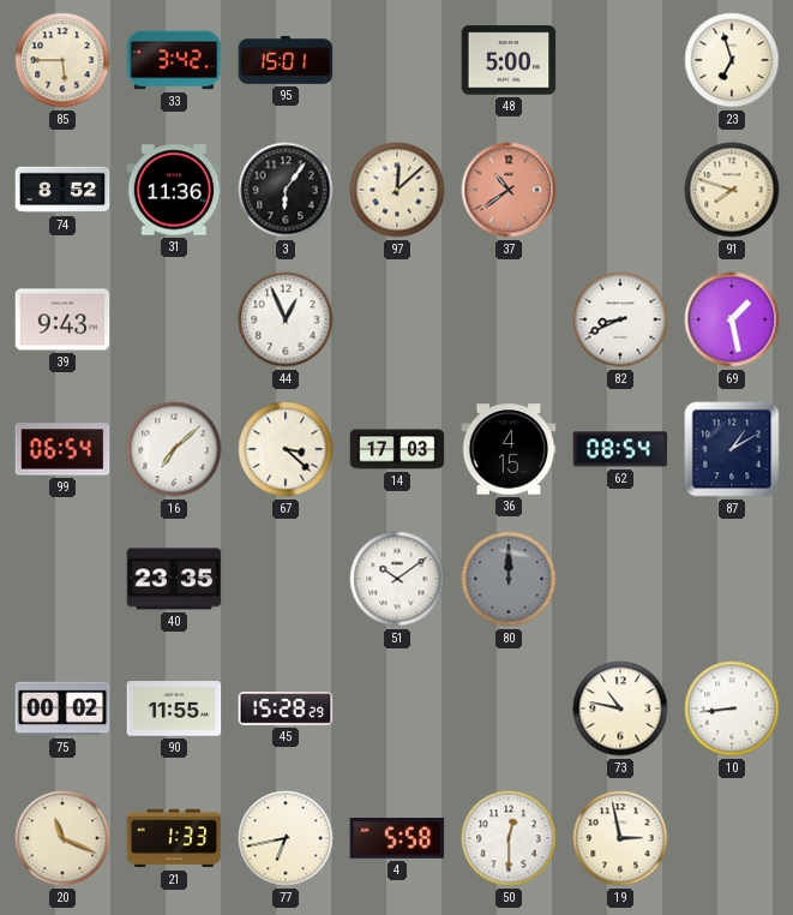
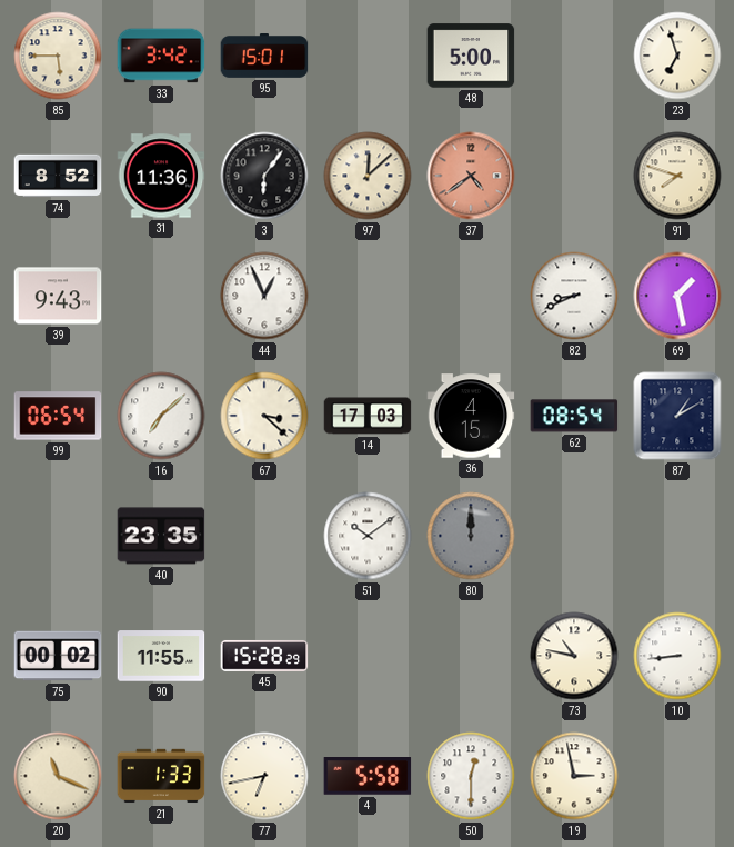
37: 10:39 -> 4:39
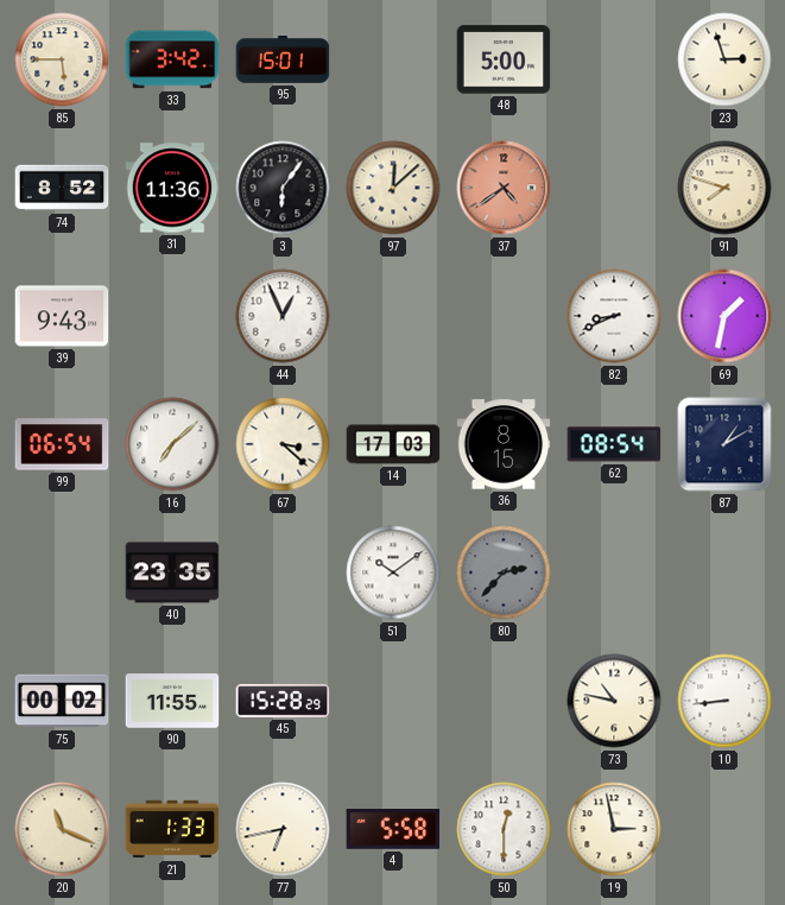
23: 6:57 -> 2:57
69: 1:28 -> 1:32
36: 4:15 -> 8:15
80: 12:00 -> 2:37
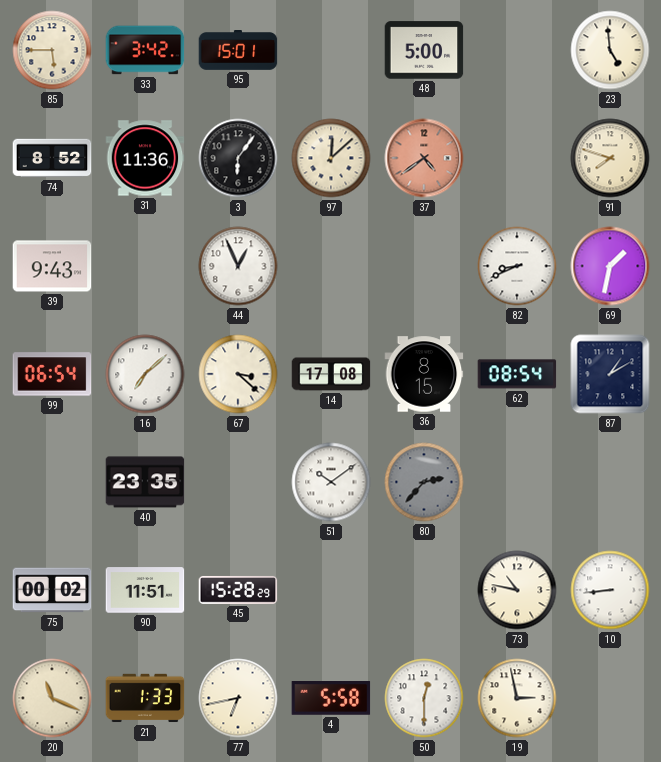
23: 2:57 -> 4:59
14: 17:03 -> 17:08
90: 11:55 -> 11:51
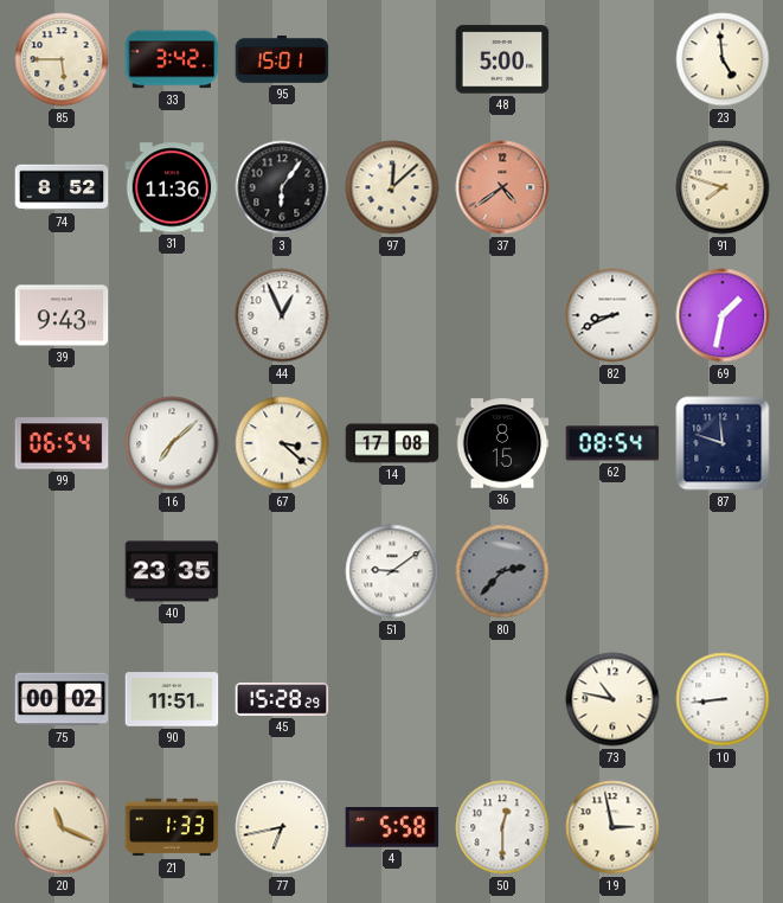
87: 1:10 -> 11:48
51: 10:09 -> 9:09
